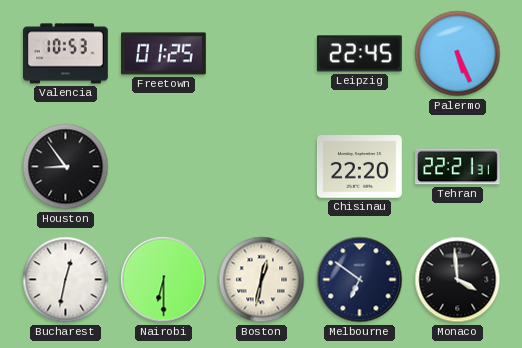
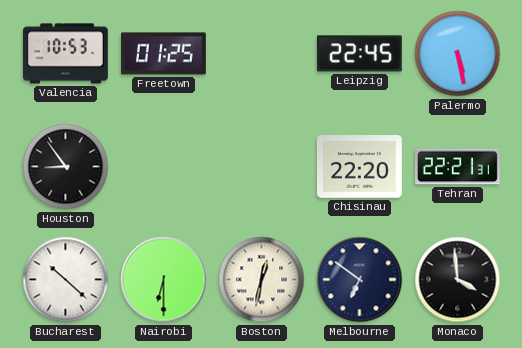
Palermo: 5:26 -> 5:28
Bucharest: 12:32 -> 10:22
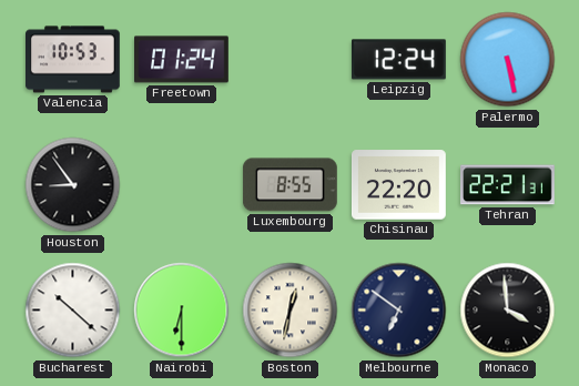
Freetown: 01:25 -> 01:24
Leipzig: 22:45 -> 12:24
Luxembourg: none -> 8:55
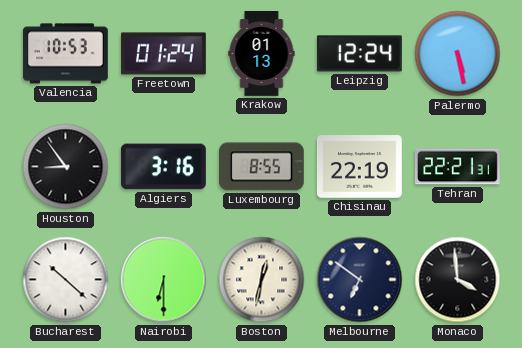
Krakow: none -> 01:13
Algiers: none -> 3:16
Chisinau: 22:20 -> 22:19
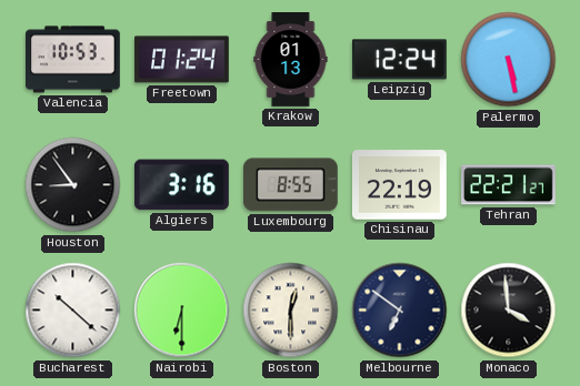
Tehran: 22:21:31 -> 22:21:27
Boston: 12:32 -> 12:30
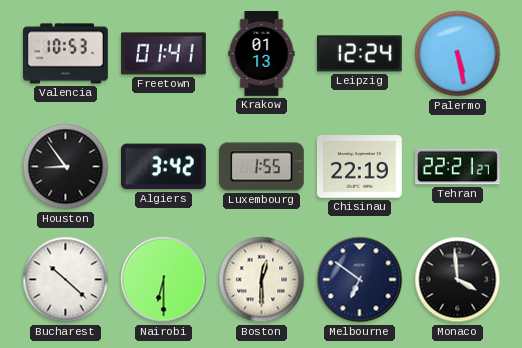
Freetown: 01:24 -> 01:41
Algiers: 3:16 -> 3:42
Luxembourg: 8:55 -> 1:55
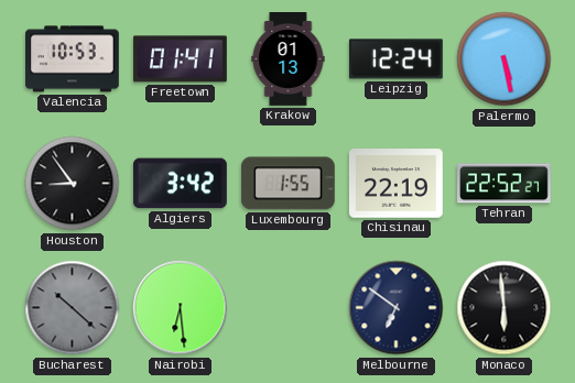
Tehran: 22:21 -> 22:52
Bucharest dial: white -> grey
Nairobi: 6:30 -> 6:29
Boston: 12:30 -> none
Monaco: 3:59 -> 5:59
